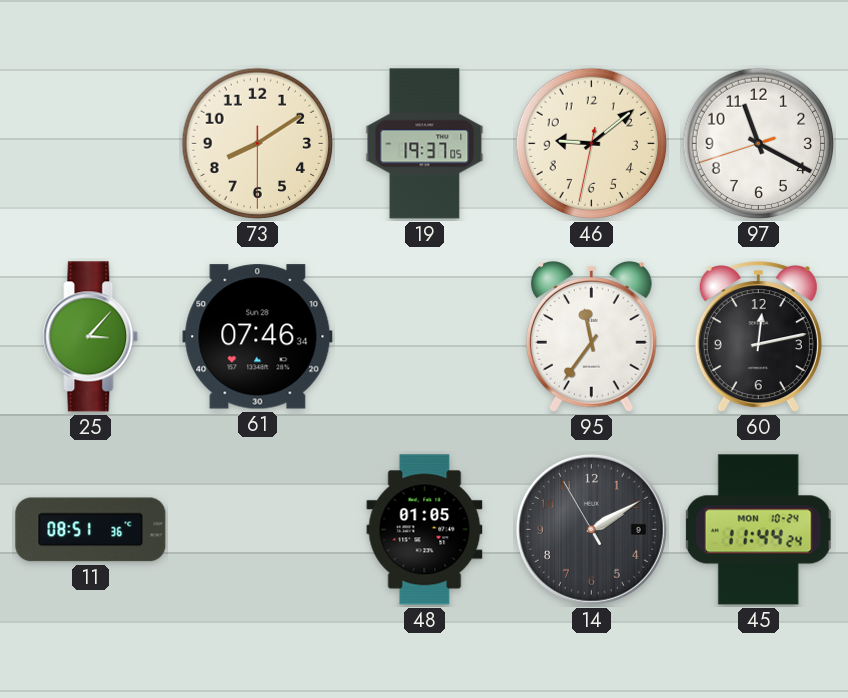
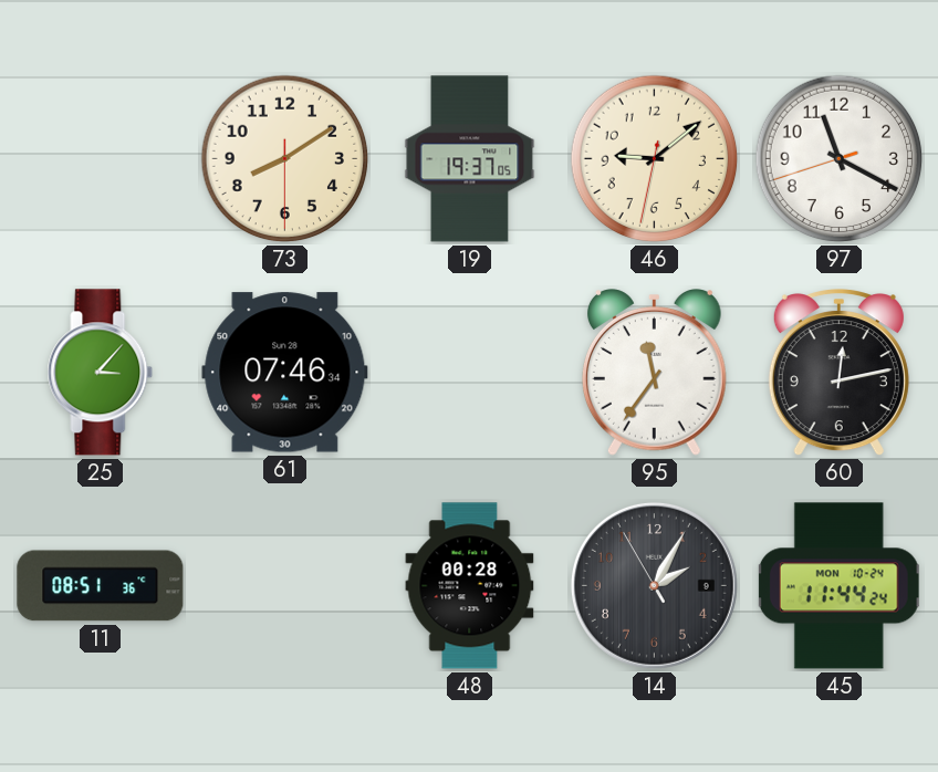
48: 01:05 -> 00:28
14: 2:09 -> 2:04
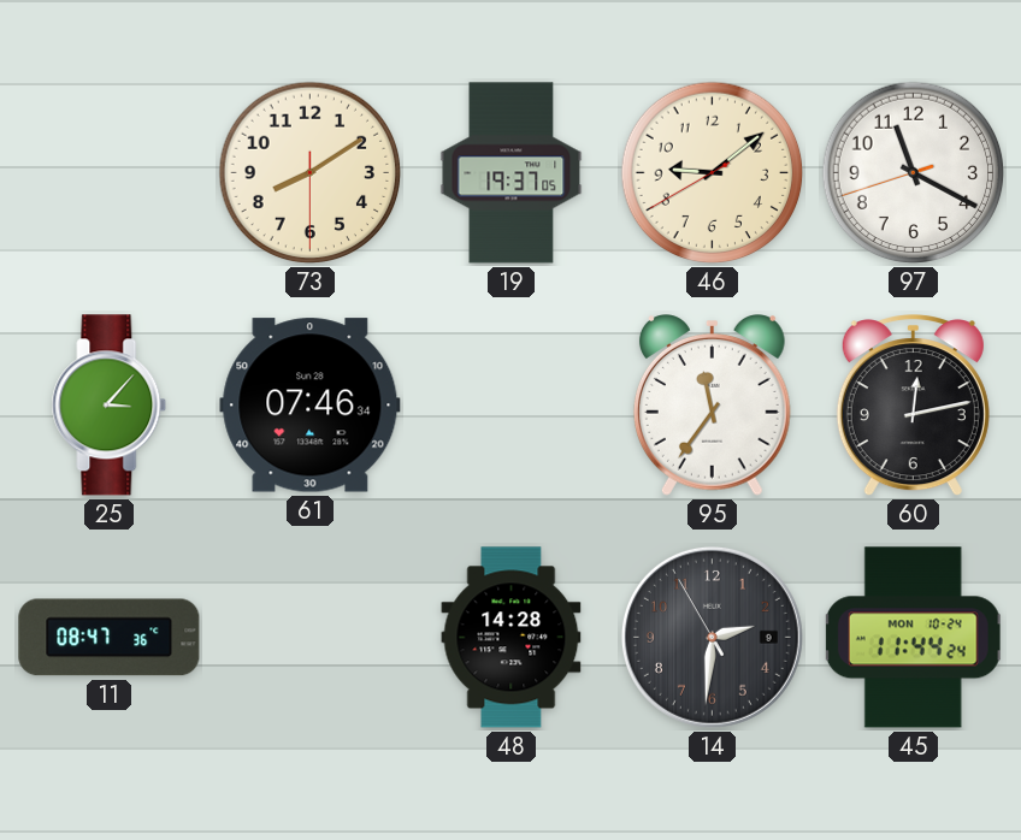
46: 9:08:32 -> 9:08:40
11: 08:51 -> 08:47
48: 00:28 -> 14:28
14: 2:04 -> 2:30
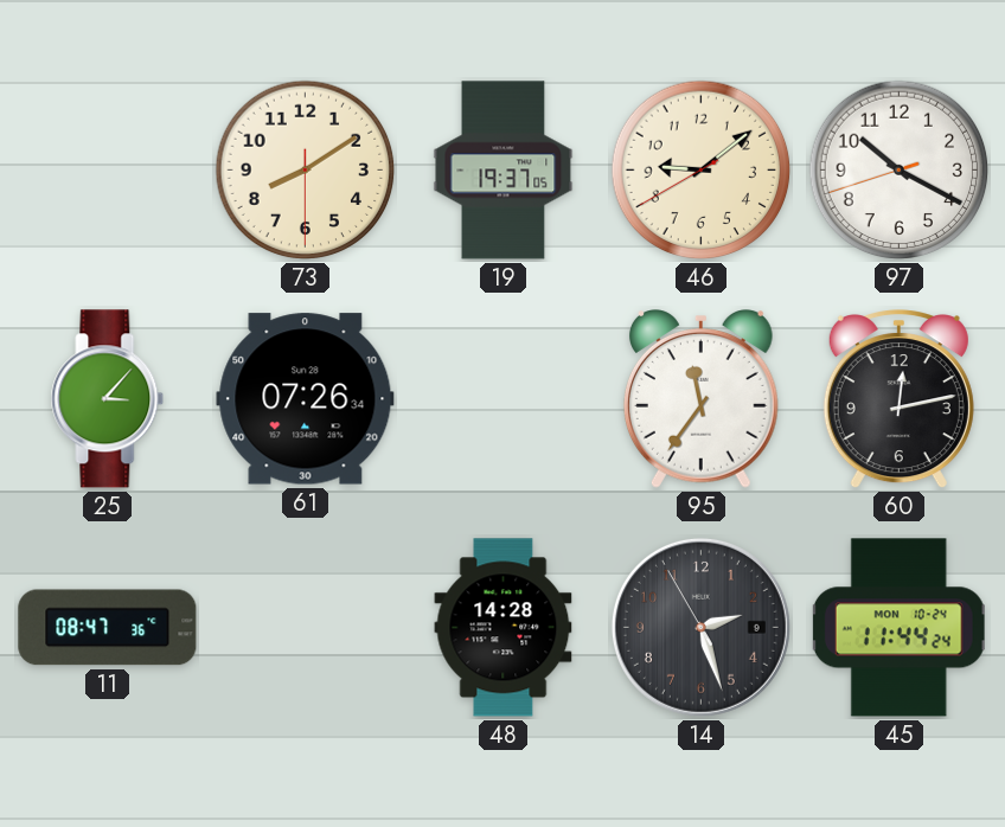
97: 11:19 -> 10:19
61: 07:46 -> 07:26
14: 2:30 -> 2:26
